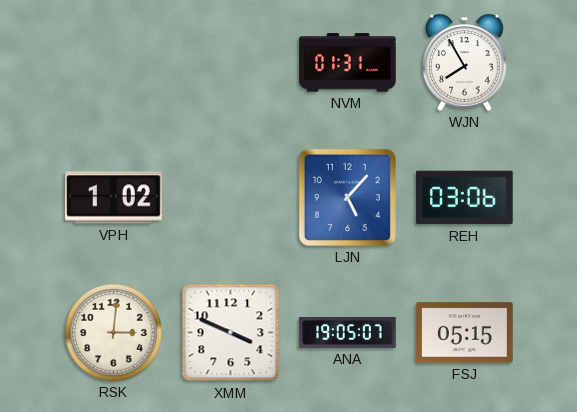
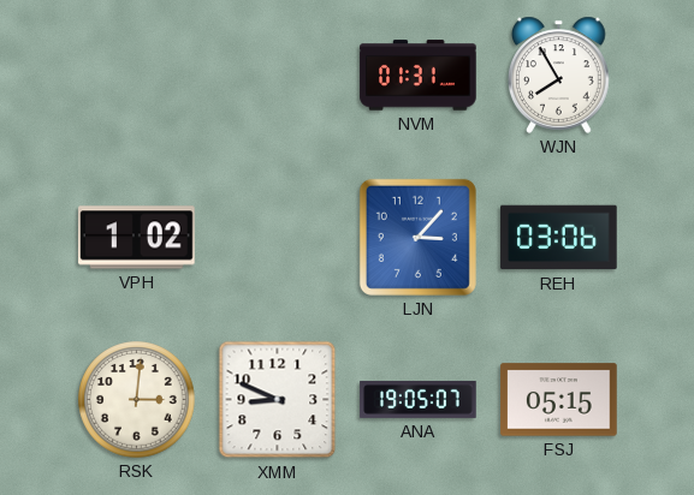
LJN: 5:07 -> 3:07
XMM: 3:49 -> 8:49
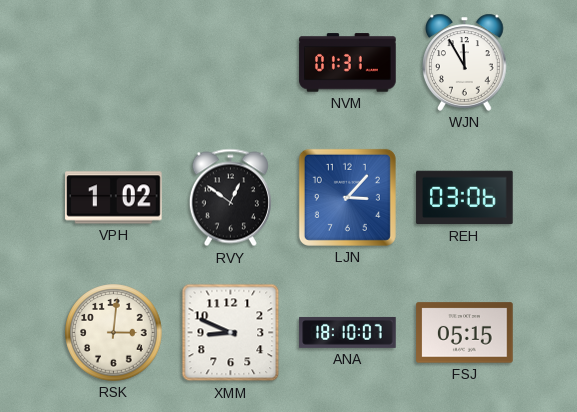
WJN: 7:55 -> 11:55
RVY: none -> 12:51
ANA: 19:05 -> 18:10
